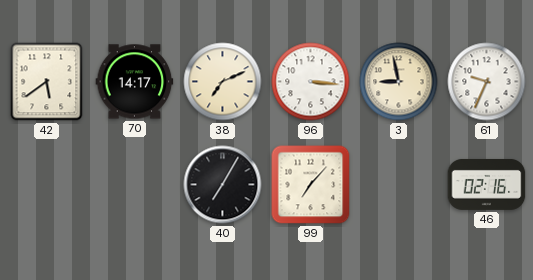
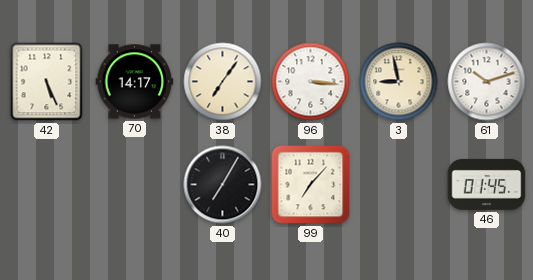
42: 5:39 -> 5:26
38: 7:11 -> 7:06
61: 9:34 -> 10:12
46: 02:16 -> 01:45
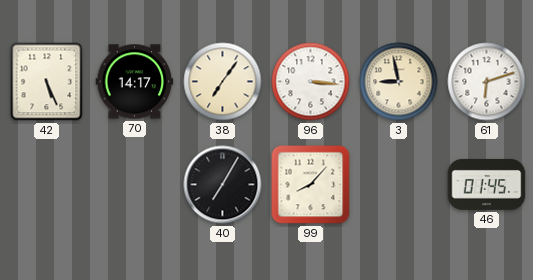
61: 10:12 -> 6:12
99: 7:07 -> 8:07
